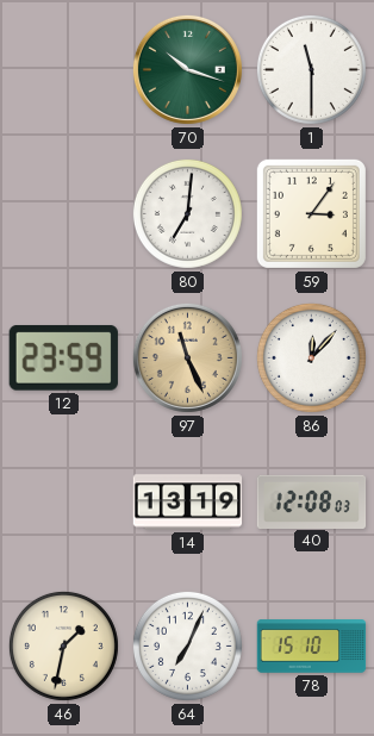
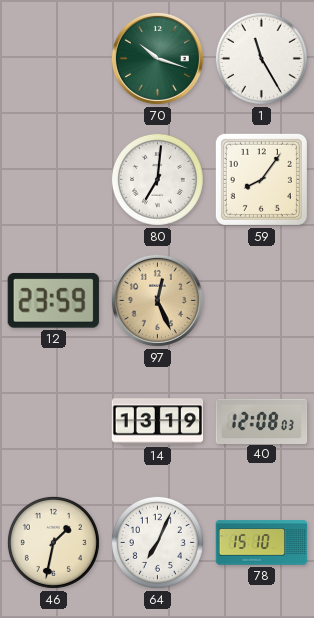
1: 11:30 -> 11:25
59: 3:06 -> 8:06
97: 11:26 -> 12:26
86: 12:07 -> none
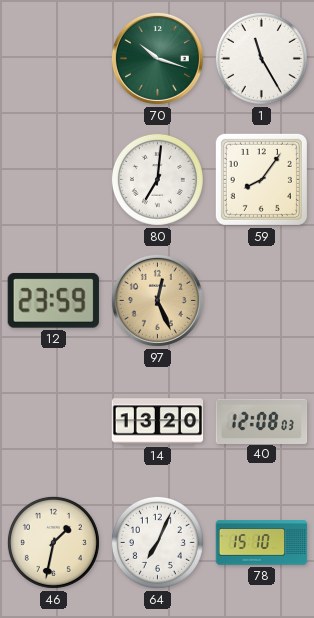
14: 13:19 -> 13:20
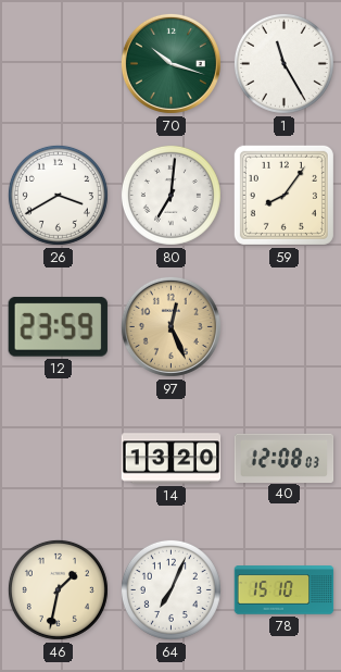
26: none -> 3:40
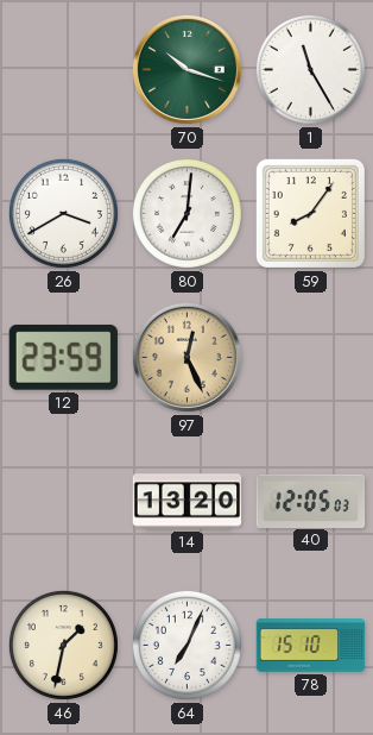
40: 12:08 -> 12:05
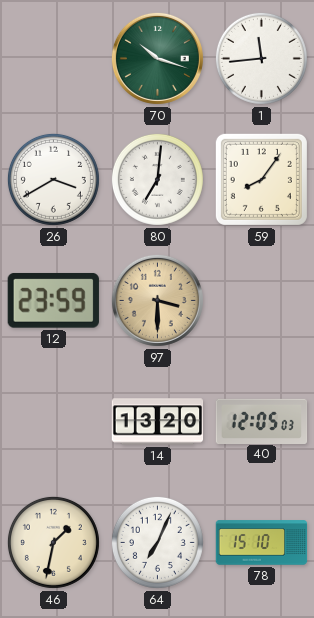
1: 11:25 -> 11:44
97: 12:26 -> 3:30
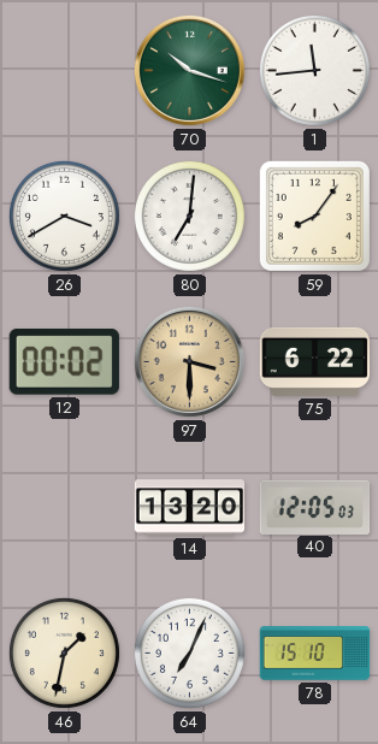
12: 23:59 -> 00:02
75: none -> 6:22
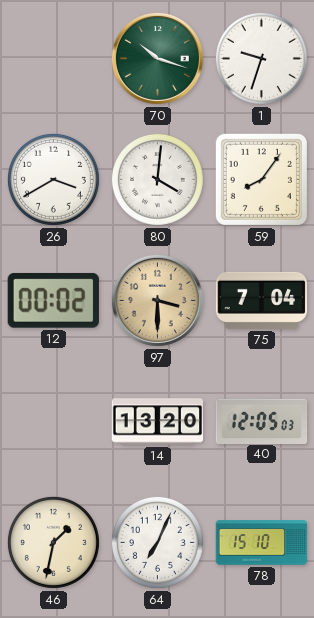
1: 11:44 -> 9:33
80: 7:01 -> 4:01
75: 6:22 -> 7:04
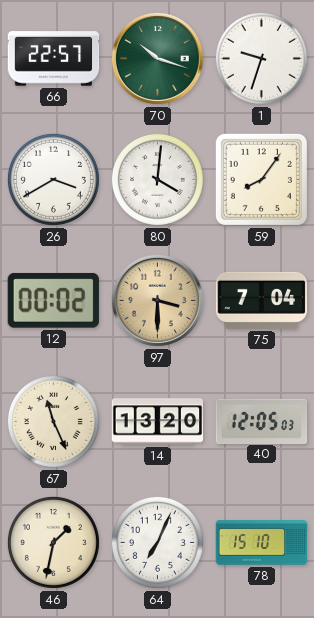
66: none -> 22:57
67: none -> 11:26
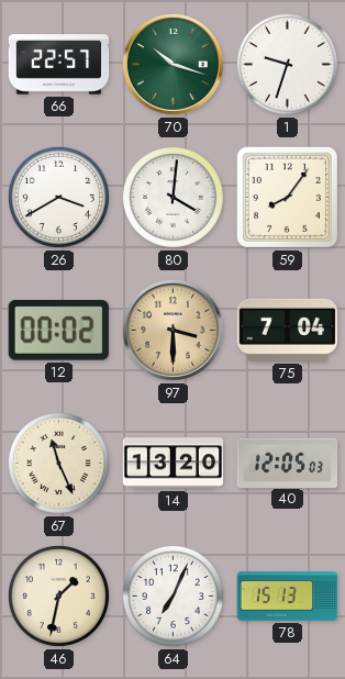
78: 15:10 -> 15:13
